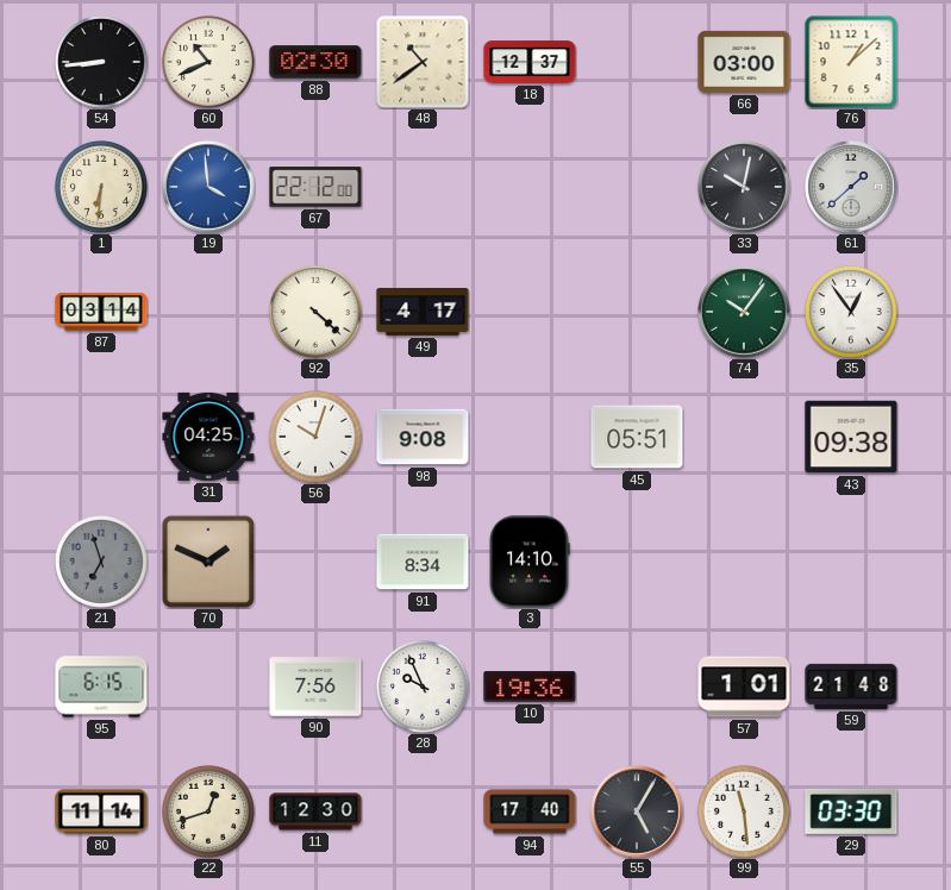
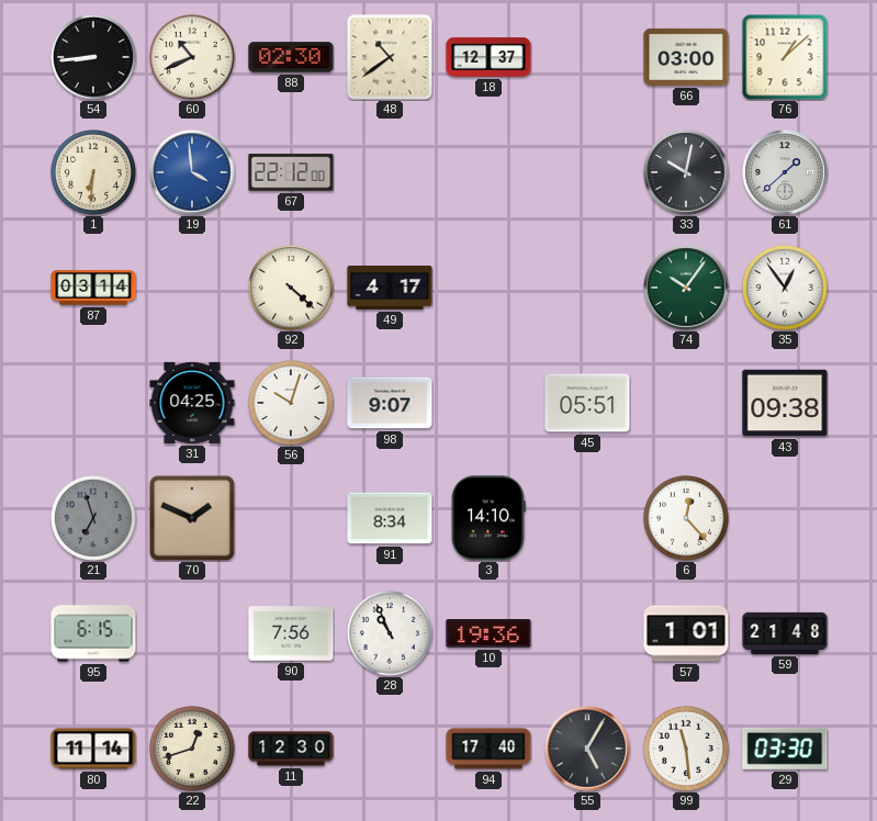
98: 9:08 -> 9:07
6: none -> 12:23
28: 9:56 -> 10:56
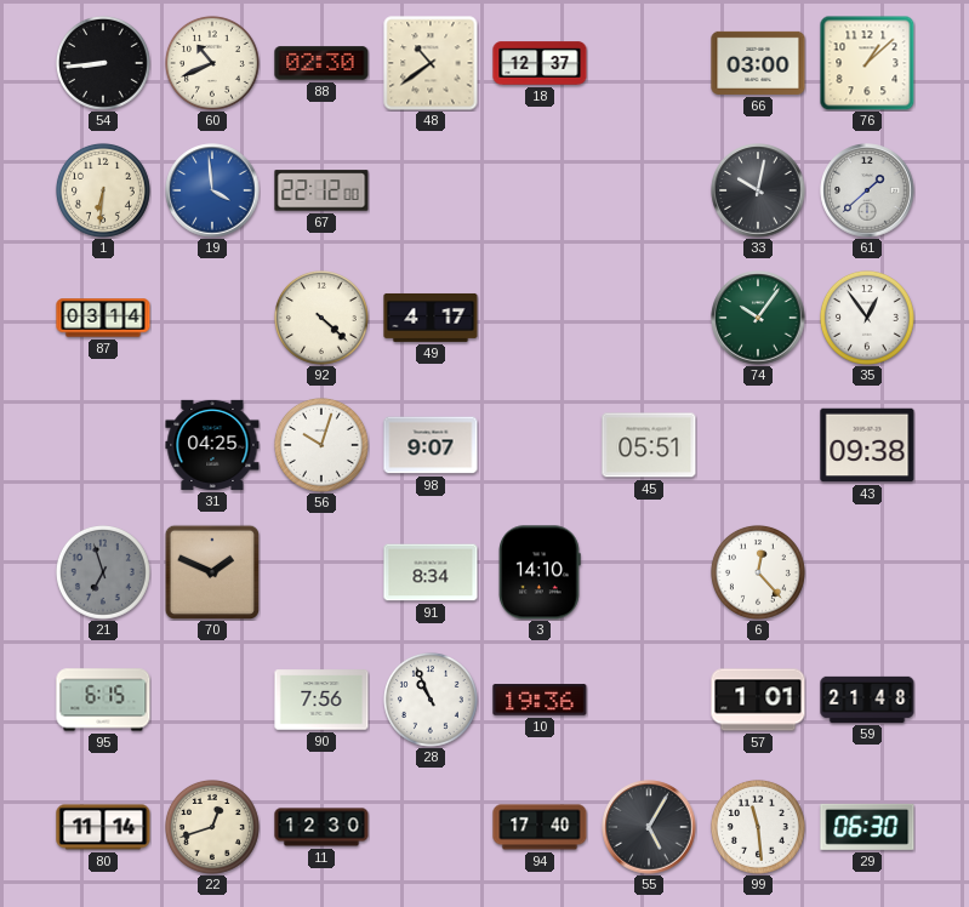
29: 03:30 -> 06:30
